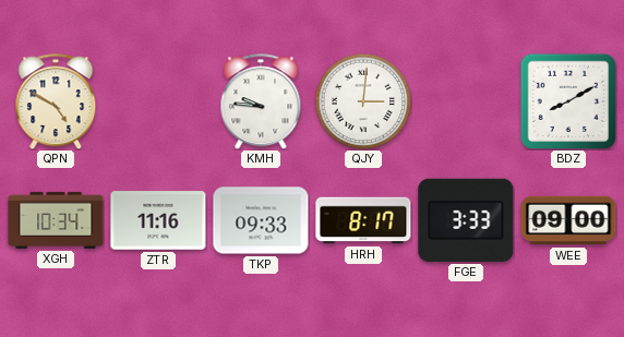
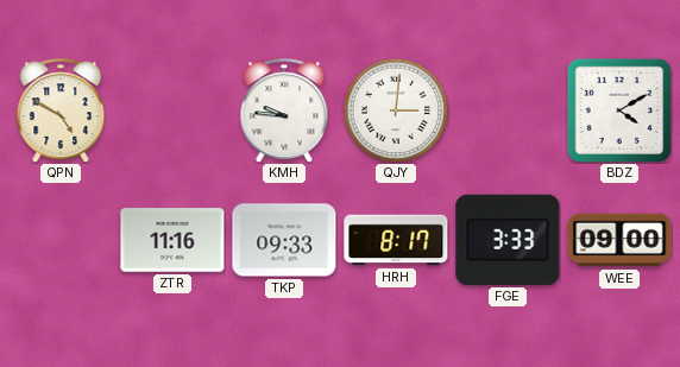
BDZ: 8:10 -> 4:10
XGH: 10:34 -> none
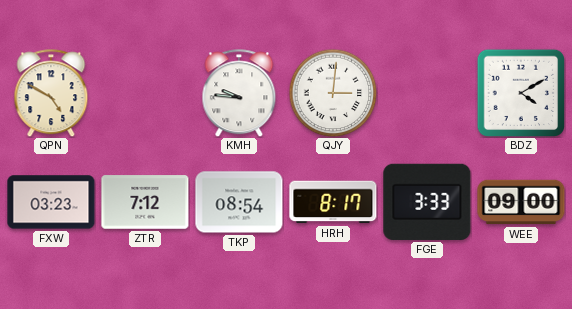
FXW: none -> 03:23
ZTR: 11:16 -> 7:12
TKP: 09:33 -> 08:54
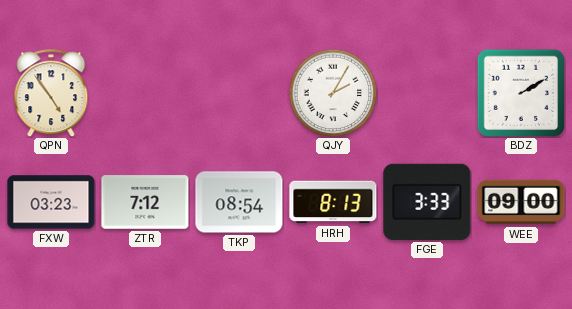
QPN: 4:50 -> 4:54
KMH: 9:46 -> none
QJY: 3:01 -> 2:05
BDZ: 4:10 -> 2:10
HRH: 8:17 -> 8:13
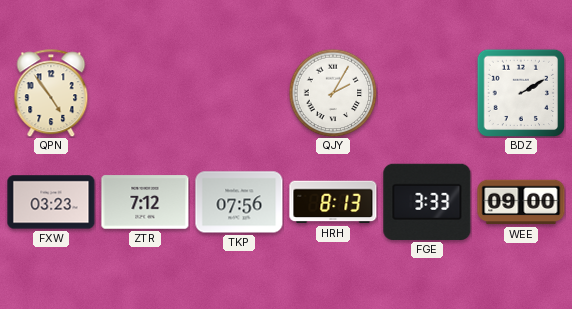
TKP: 08:54 -> 07:56
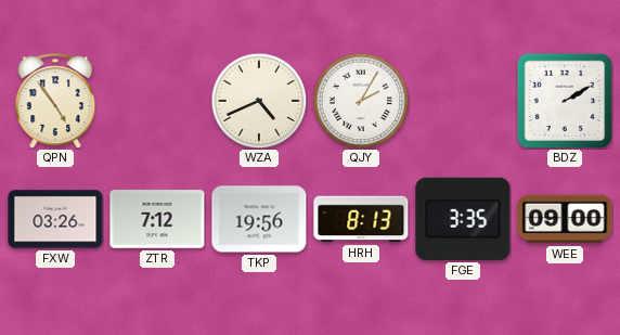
WZA: none -> 4:41
FXW: 03:23 -> 03:26
TKP: 07:56 -> 19:56
FGE: 3:33 -> 3:35
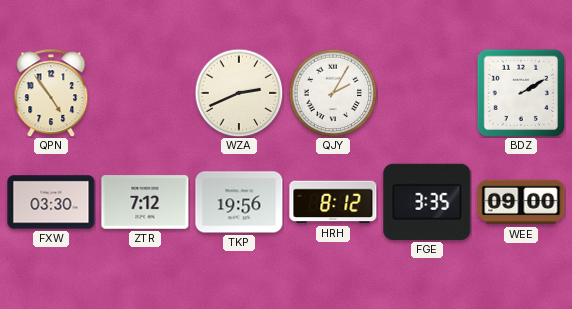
WZA: 4:41 -> 2:41
FXW: 03:26 -> 03:30
HRH: 8:13 -> 8:12
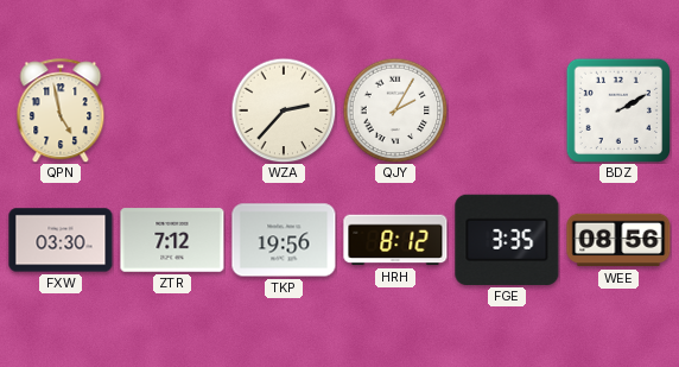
QPN: 4:54 -> 4:58
WZA: 2:41 -> 2:37
WEE: 09:00 -> 08:56
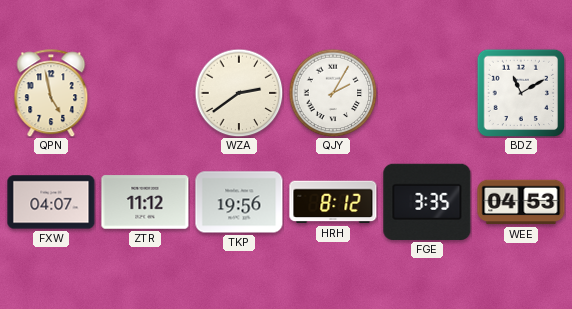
WZA: 2:37 -> 2:39
BDZ: 2:10 -> 11:10
FXW: 03:30 -> 04:07
ZTR: 7:12 -> 11:12
WEE: 08:56 -> 04:53
